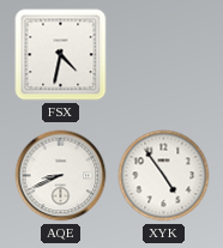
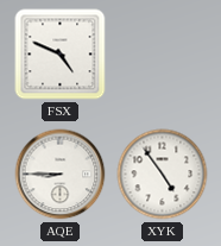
FSX: 4:32 -> 4:49
AQE: 8:41 -> 8:45
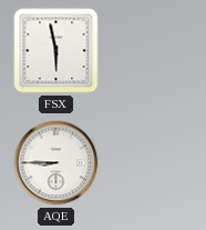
FSX: 4:49 -> 5:58
XYK: 4:54 -> none
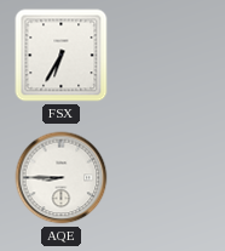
FSX: 5:58 -> 6:35
